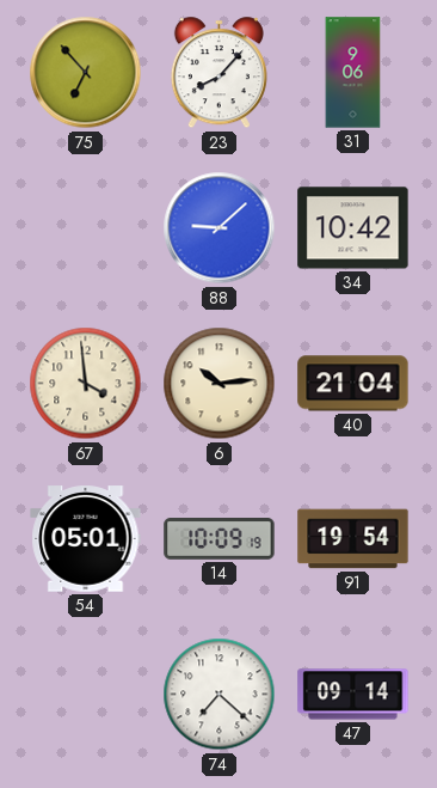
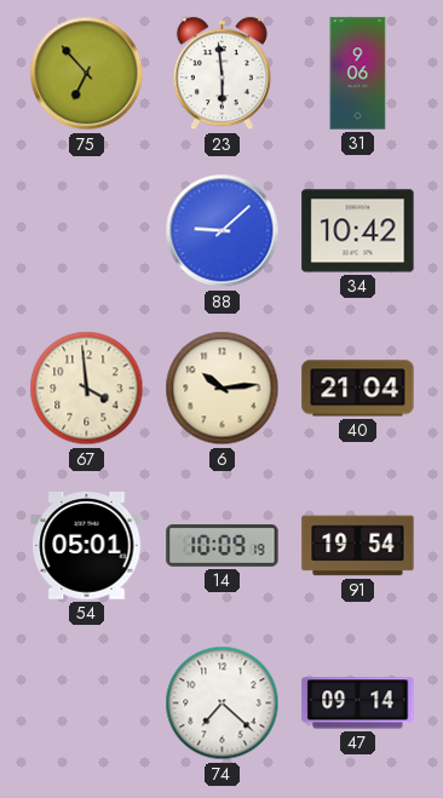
23: 8:07 -> 5:59
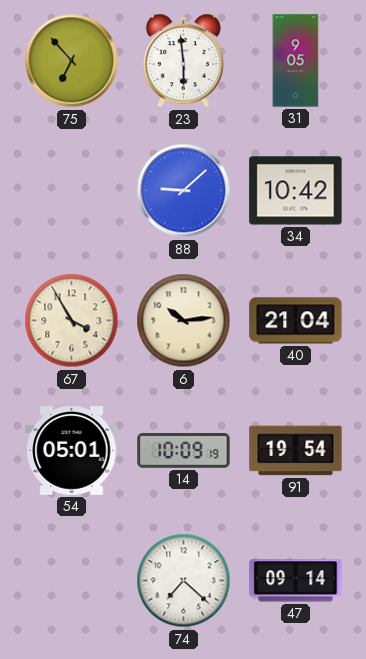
31: 9:06 -> 9:05
67: 3:59 -> 3:55
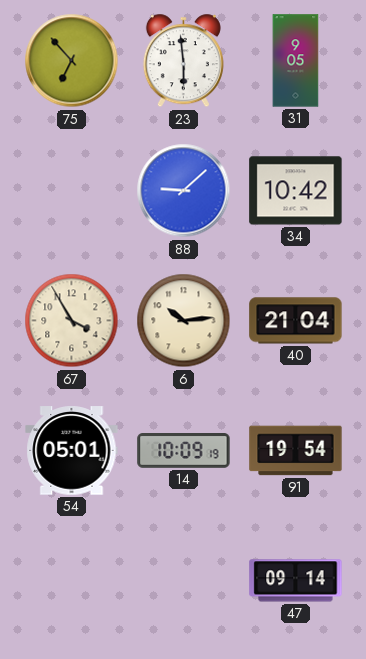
74: 7:22 -> none
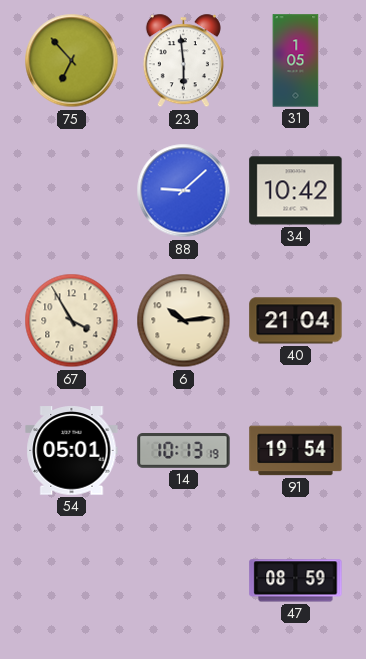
31: 9:05 -> 1:05
14: 10:09 -> 10:13
47: 09:14 -> 08:59
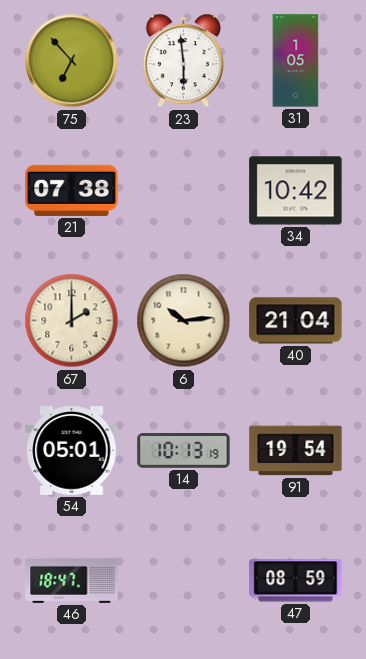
21: none -> 07:38
88: 9:08 -> none
67: 3:55 -> 2:00
46: none -> 18:47
